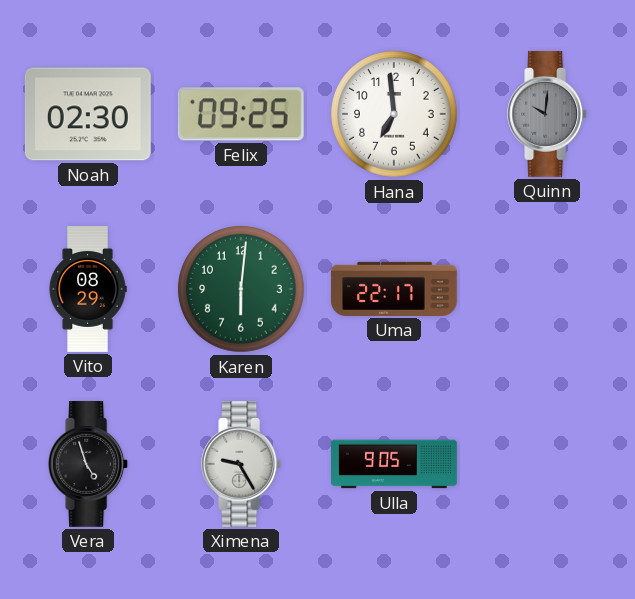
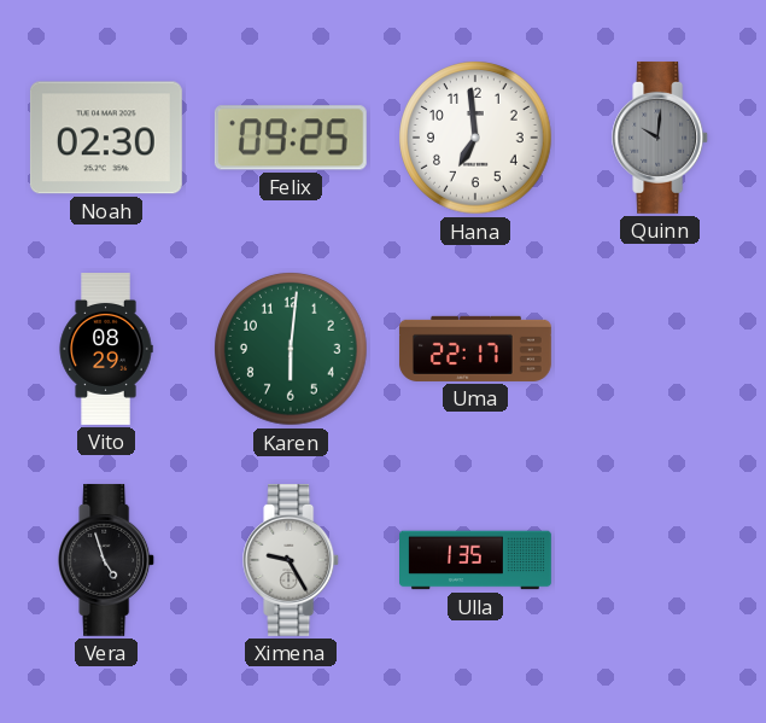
Ulla: 9:05 -> 1:35
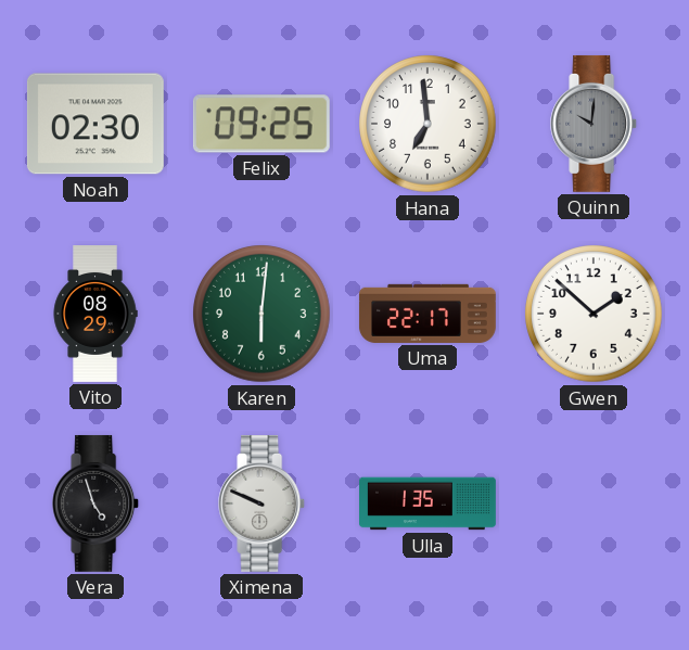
Gwen: none -> 1:52
Ximena: 9:25 -> 9:49
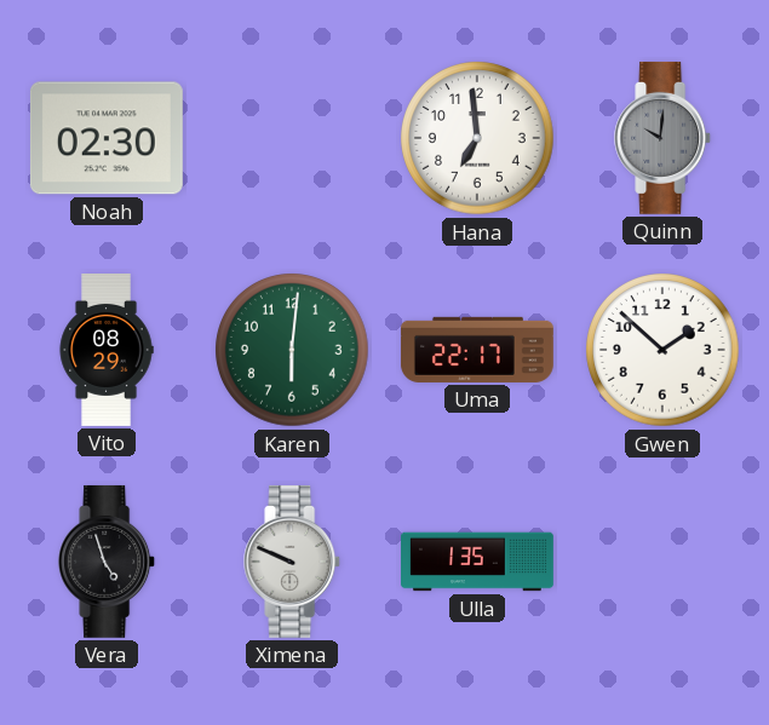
Felix: 09:25 -> none
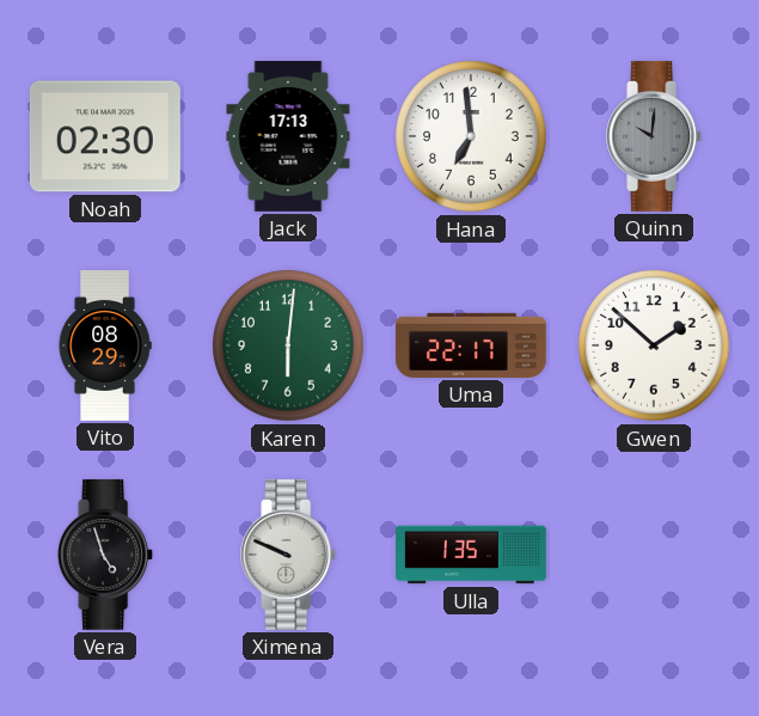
Jack: none -> 17:13
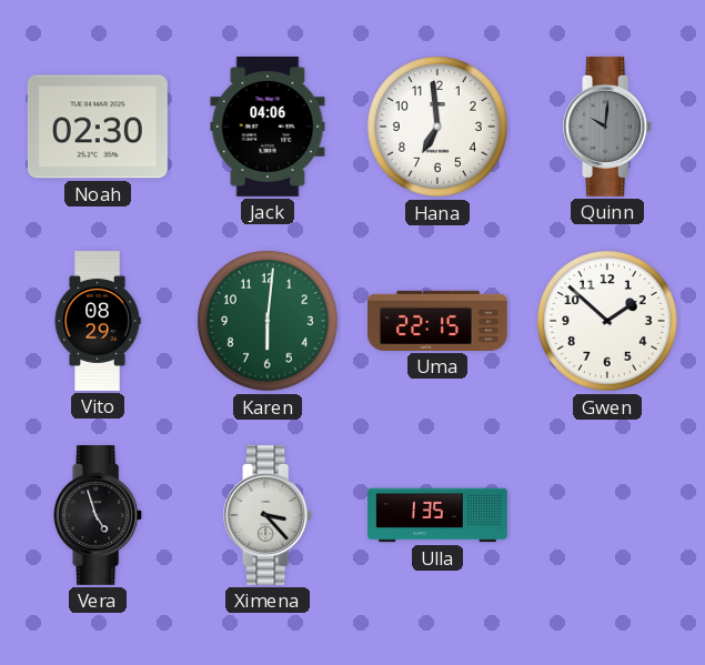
Jack: 17:13 -> 04:06
Uma: 22:17 -> 22:15
Ximena: 9:49 -> 3:23
